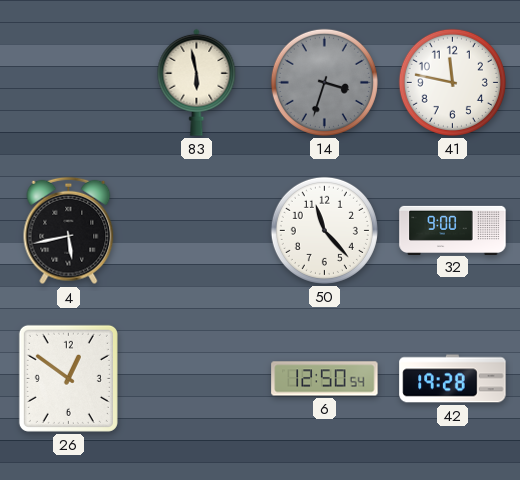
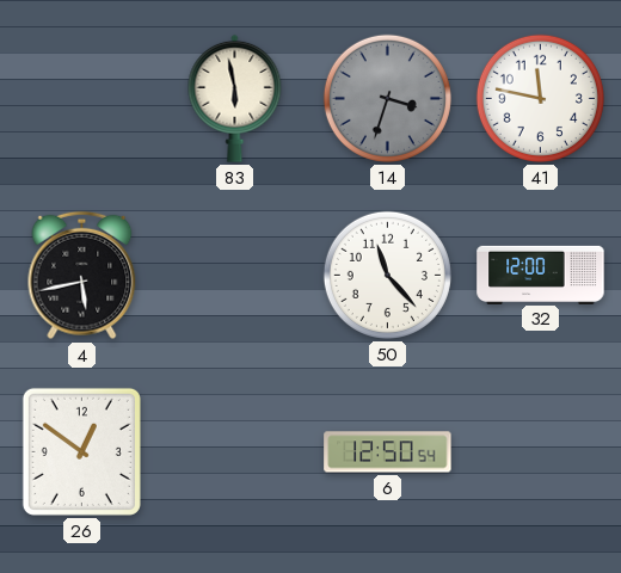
32: 9:00 -> 12:00
42: 19:28 -> none
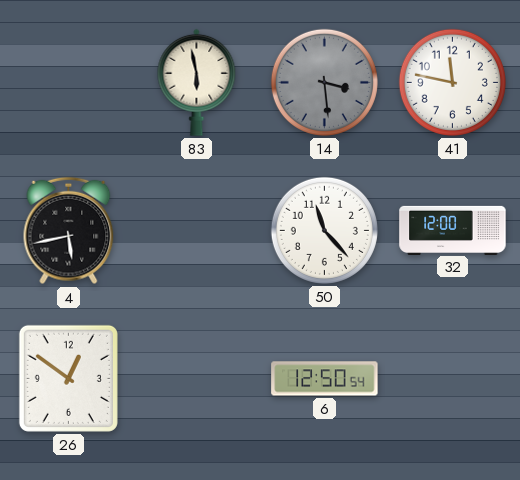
14: 3:33 -> 3:29
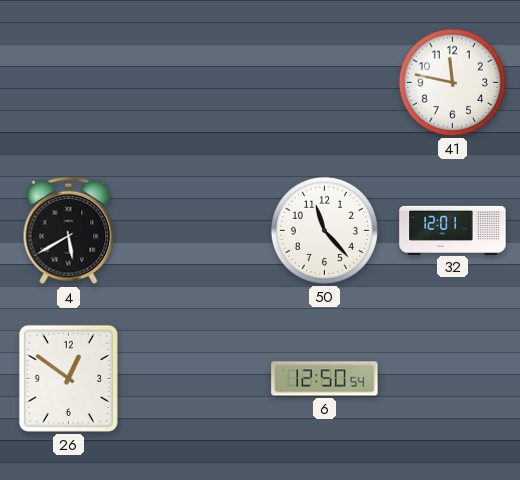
83: 5:58 -> none
14: 3:29 -> none
4: 5:43 -> 5:40
32: 12:00 -> 12:01
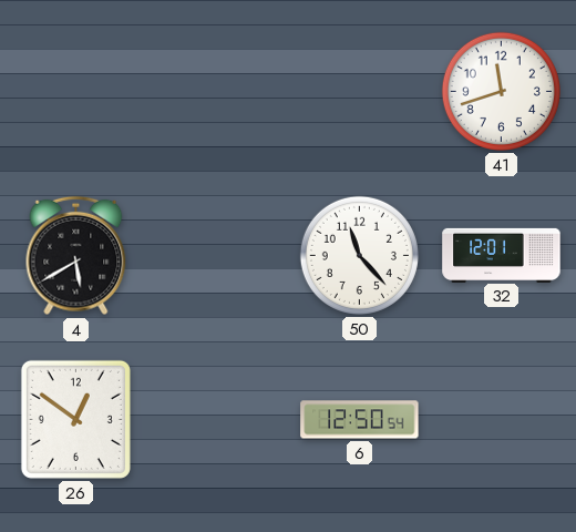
41: 11:47 -> 11:42
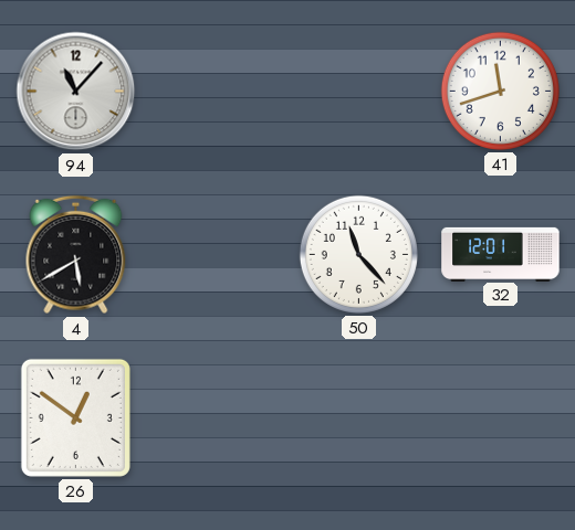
94: none -> 11:07
6: 12:50 -> none
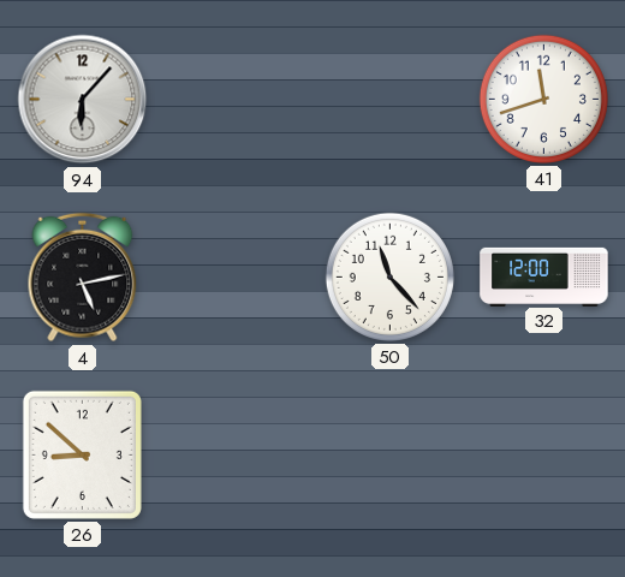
94: 11:07 -> 6:07
4: 5:40 -> 5:13
32: 12:01 -> 12:00
26: 12:51 -> 8:52
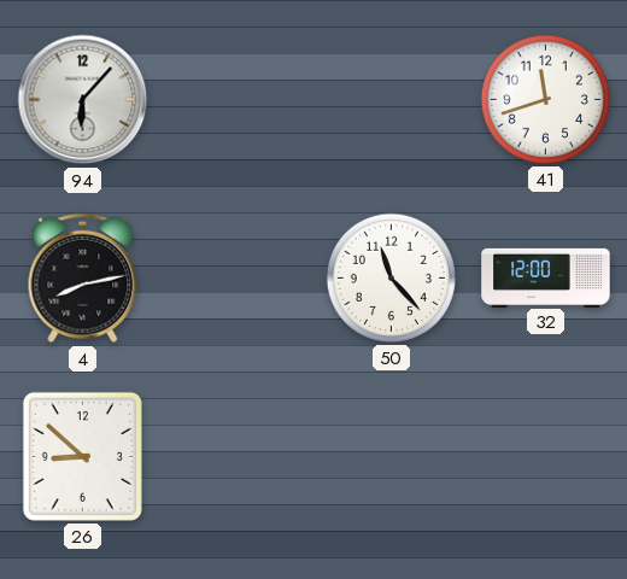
4: 5:13 -> 8:13
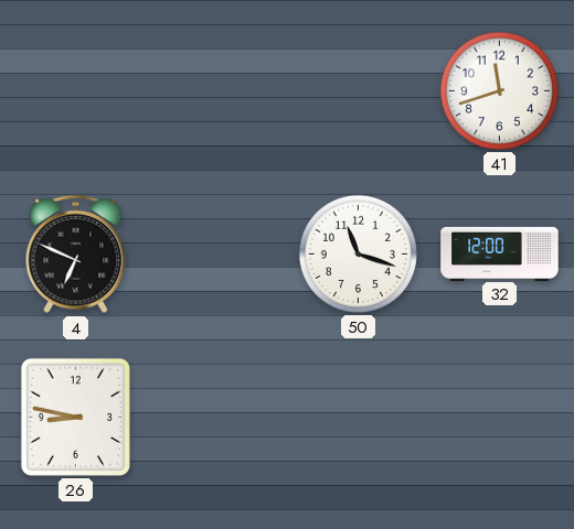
94: 6:07 -> none
4: 8:13 -> 6:49
50: 11:23 -> 11:18
26: 8:52 -> 8:47
